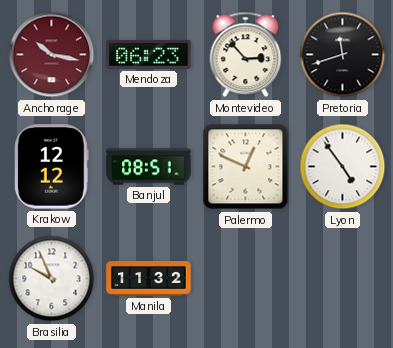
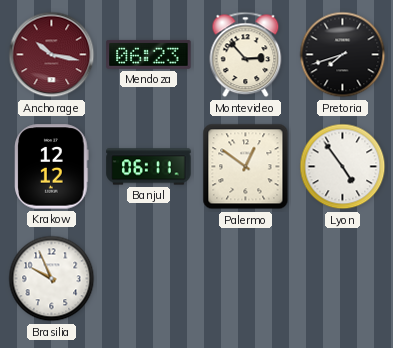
Pretoria: 11:42 -> 7:42
Banjul: 08:51 -> 06:11
Palermo: 12:49 -> 12:51
Manila: 11:32 -> none
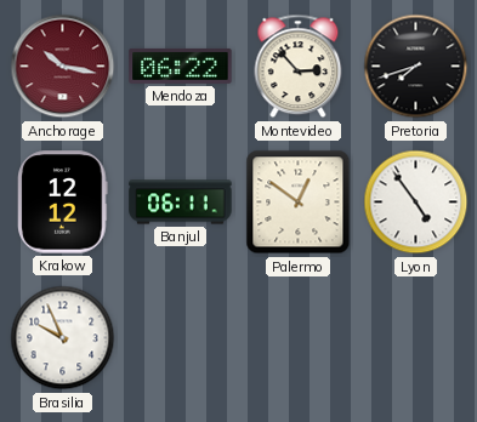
Mendoza: 06:23 -> 06:22
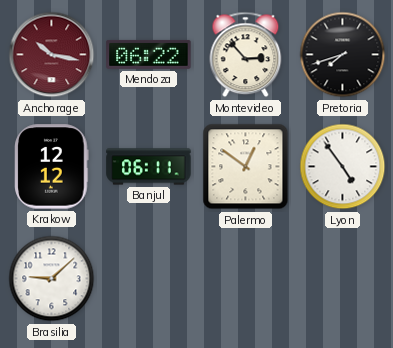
Brasilia: 9:56 -> 9:08
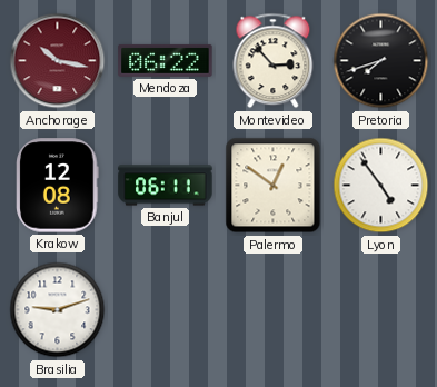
Krakow: 12:12 -> 12:08
Brasilia: 9:08 -> 9:12
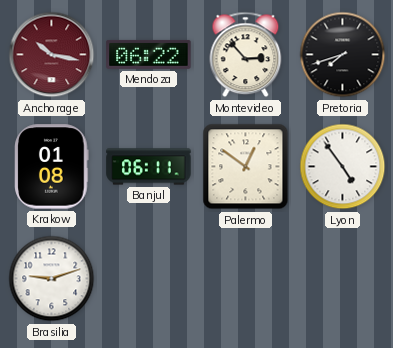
Krakow: 12:08 -> 01:08
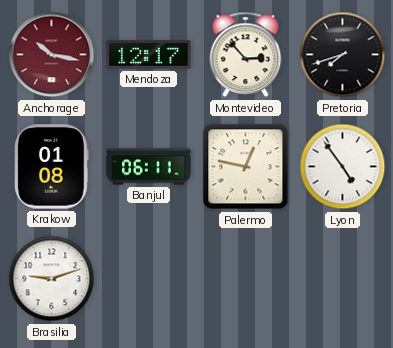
Mendoza: 06:22 -> 12:17
Palermo: 12:51 -> 12:47
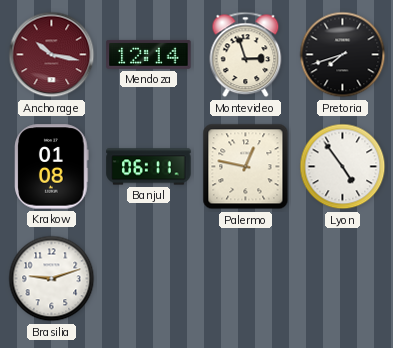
Mendoza: 12:17 -> 12:14
Montevideo: 2:53 -> 2:57
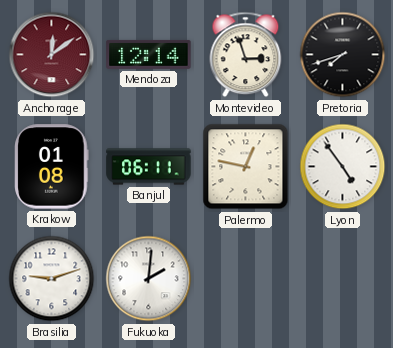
Anchorage: 10:17 -> 12:09
Fukuoka: none -> 2:01
